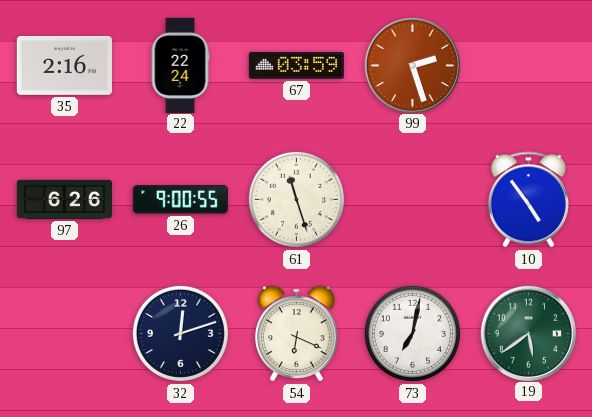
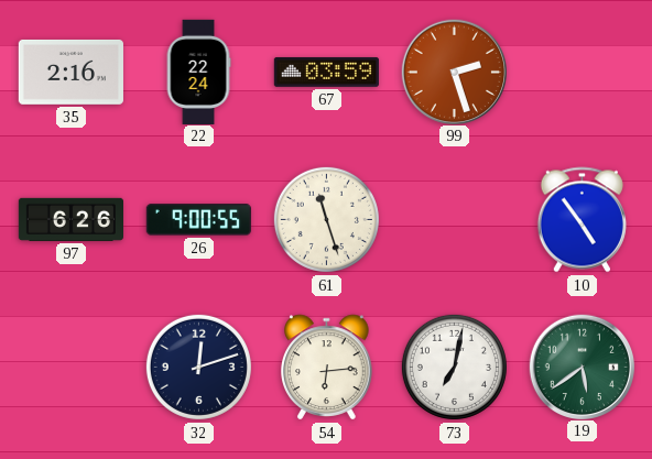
54: 6:19 -> 6:14
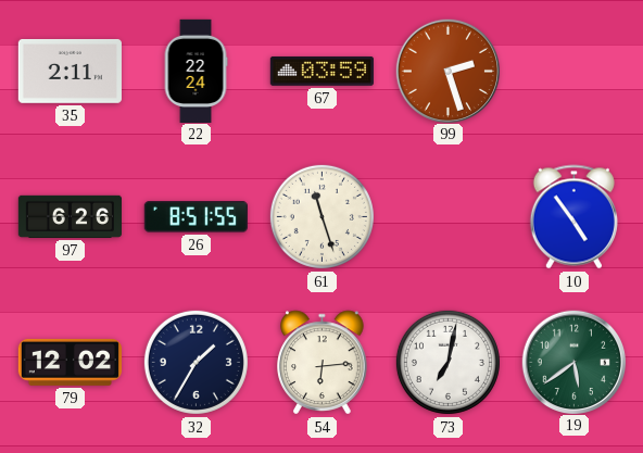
35: 2:16 -> 2:11
26: 9:00 -> 8:51
79: none -> 12:02
32: 12:12 -> 1:35
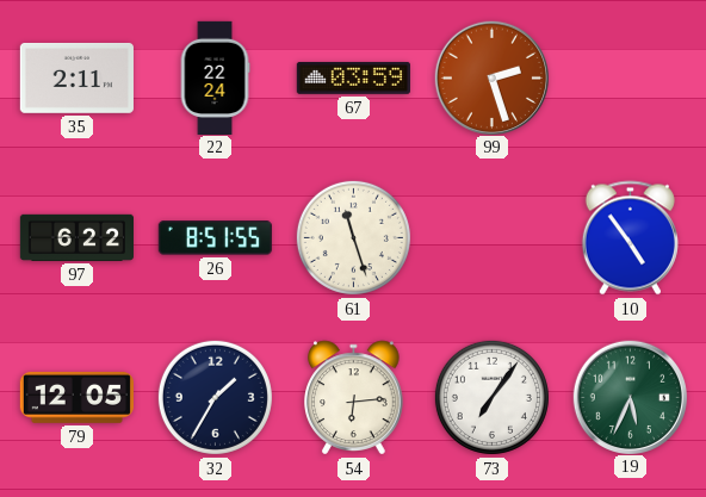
97: 6:26 -> 6:22
79: 12:02 -> 12:05
73: 7:02 -> 7:06
19: 5:39 -> 5:34
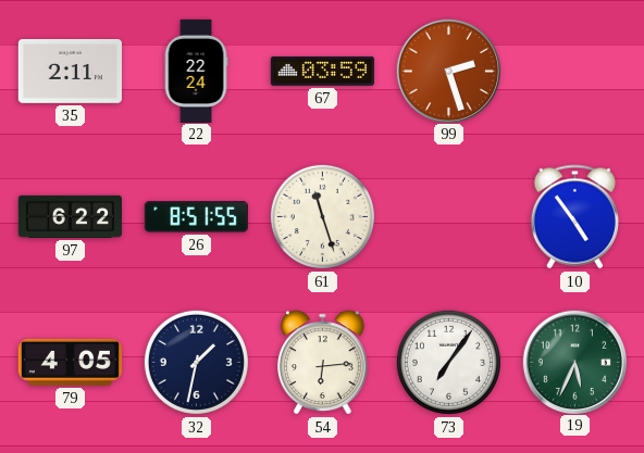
79: 12:05 -> 4:05
32: 1:35 -> 1:32
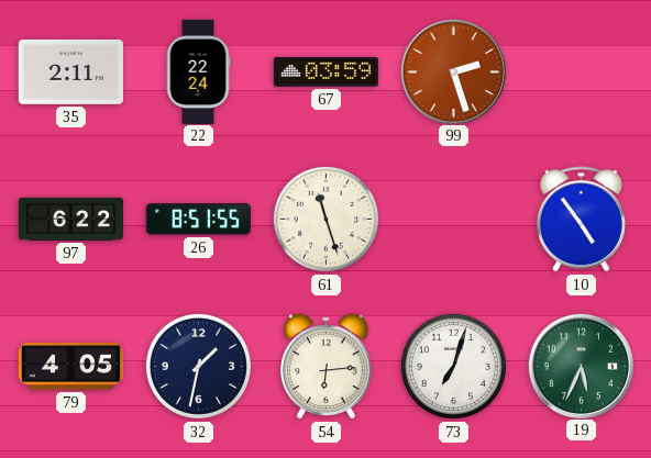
73: 7:06 -> 7:03
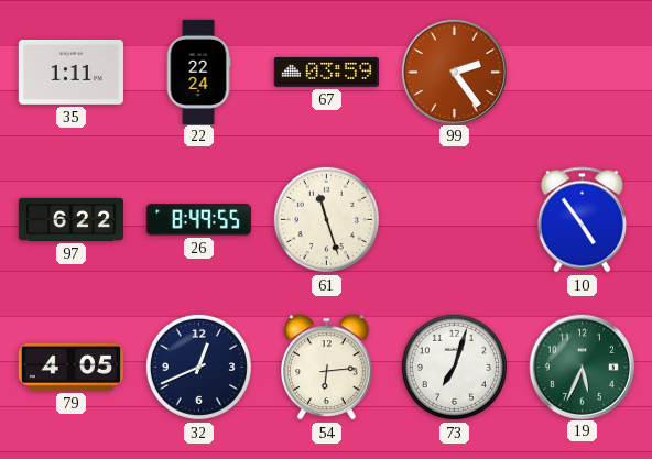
35: 2:11 -> 1:11
99: 2:27 -> 2:24
26: 8:51 -> 8:49
32: 1:32 -> 12:41
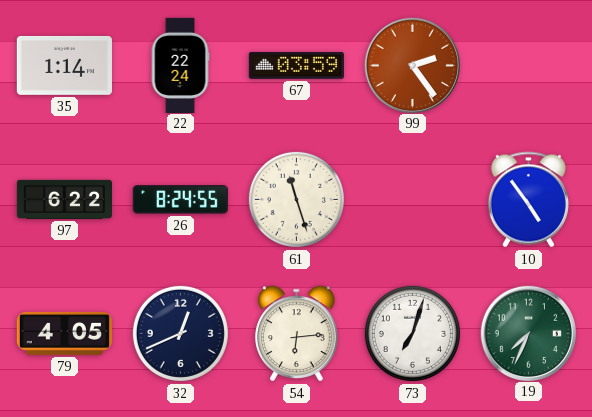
35: 1:11 -> 1:14
26: 8:49 -> 8:24
19: 5:34 -> 7:34
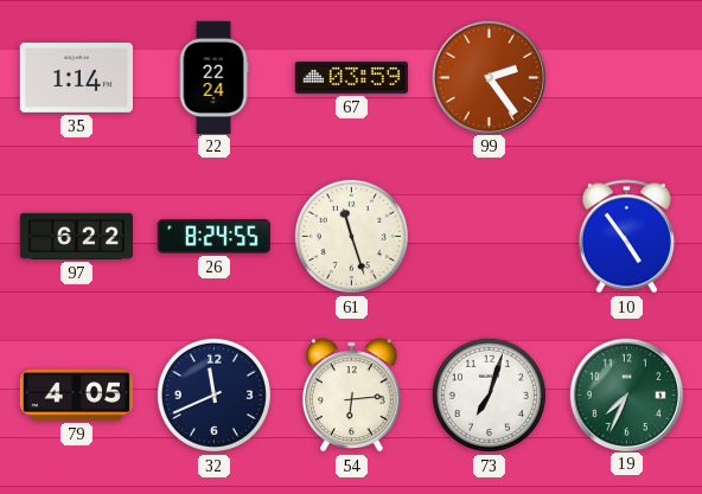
32: 12:41 -> 11:41
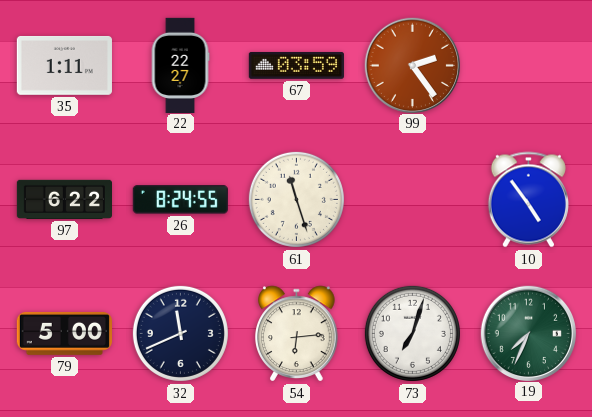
35: 1:14 -> 1:11
22: 22:24 -> 22:27
79: 4:05 -> 5:00
